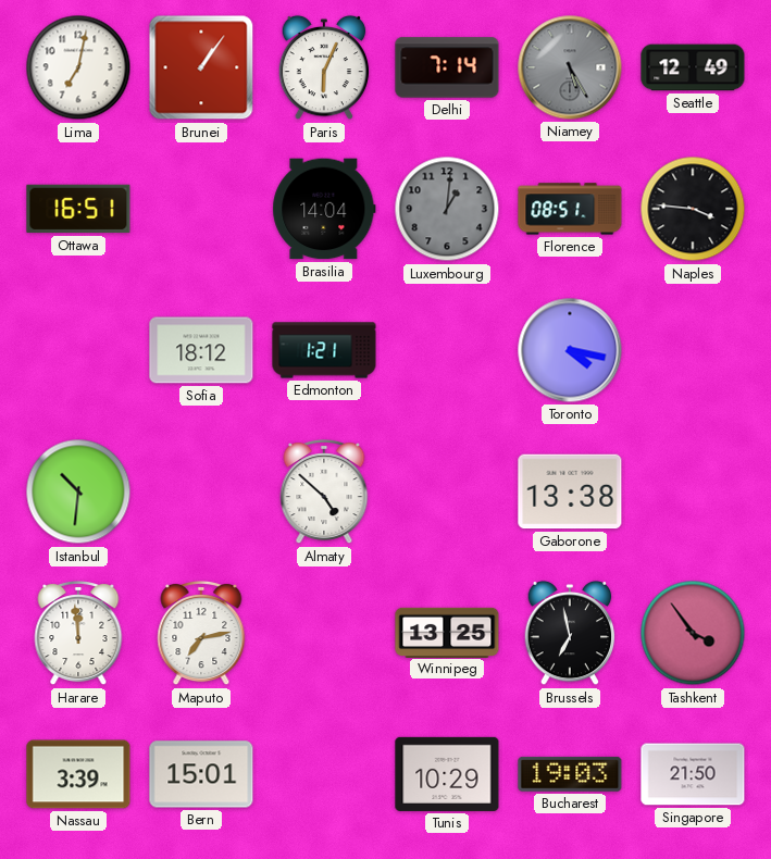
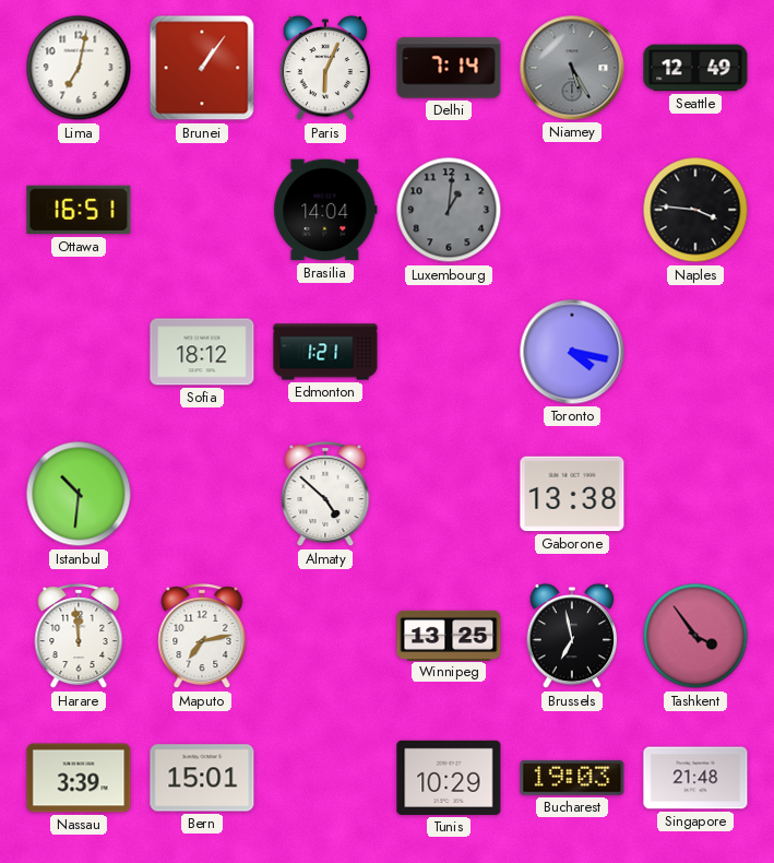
Florence: 08:51 -> none
Singapore: 21:50 -> 21:48
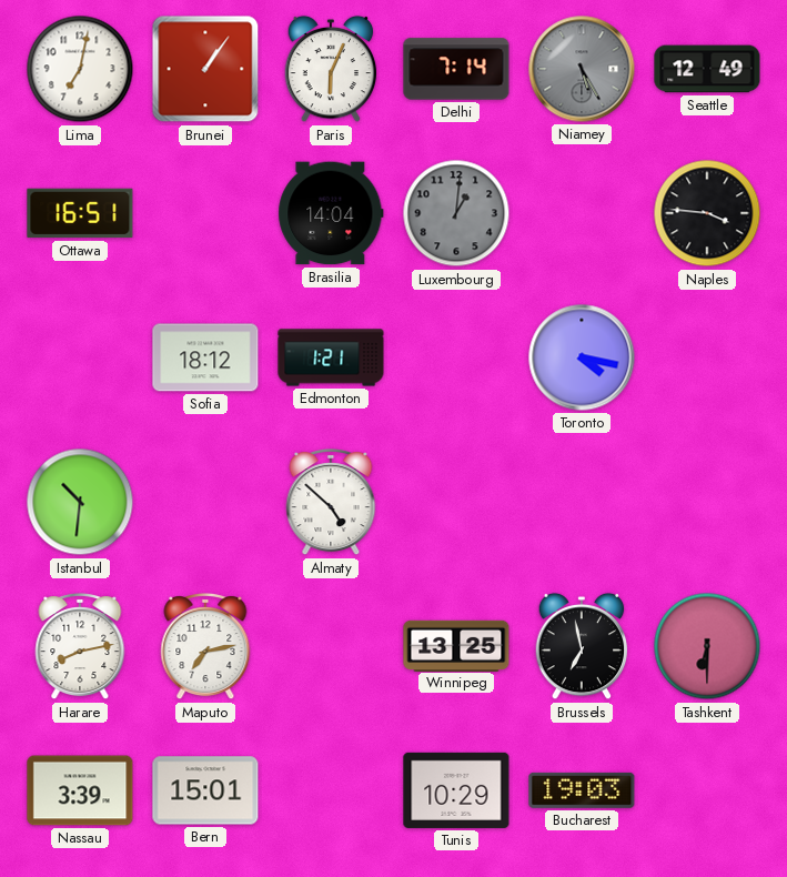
Gaborone: 13:38 -> none
Harare: 11:59 -> 8:13
Tashkent: 3:54 -> 6:30
Singapore: 21:48 -> none
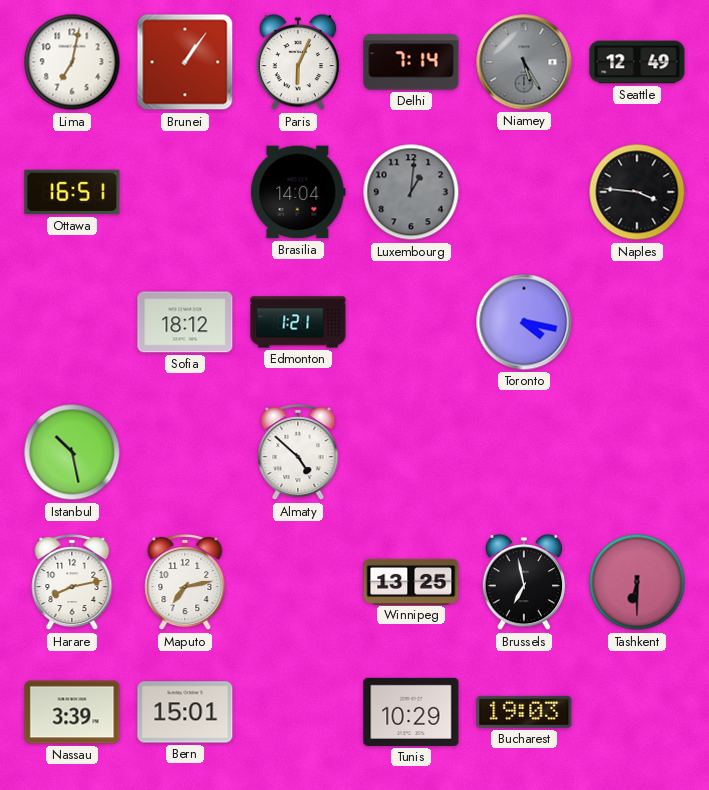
Istanbul: 10:31 -> 10:28
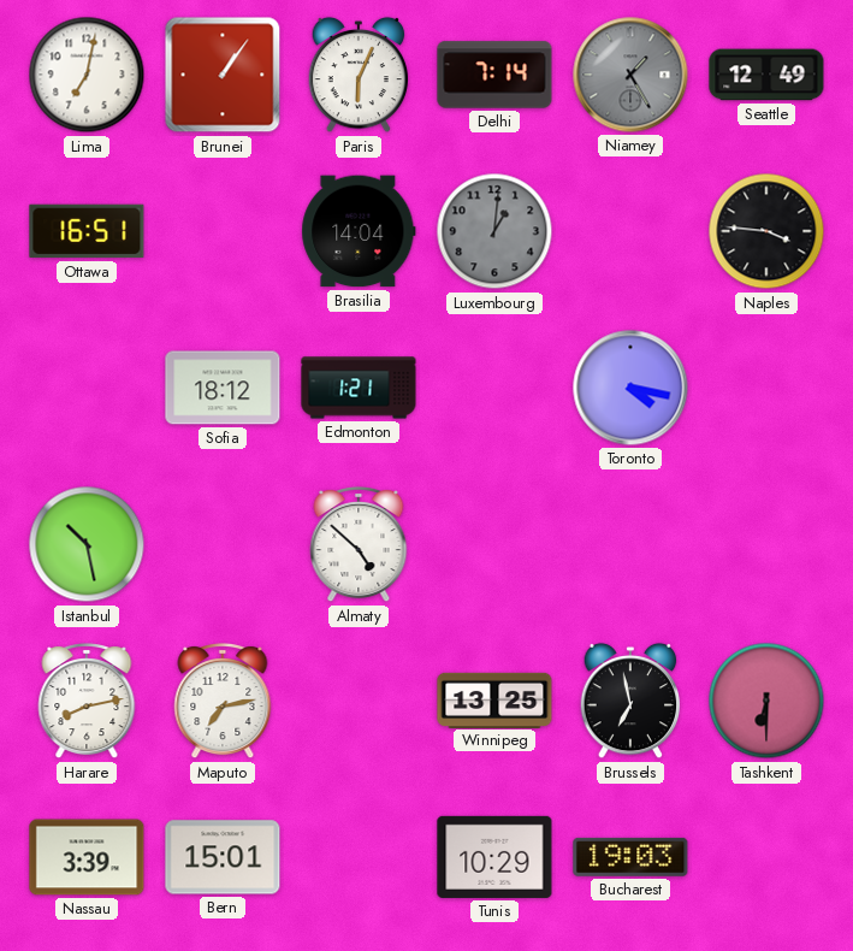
Niamey: 5:25 -> 1:25
